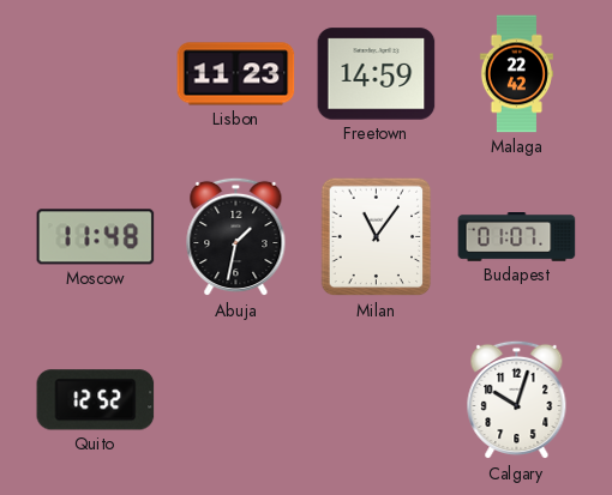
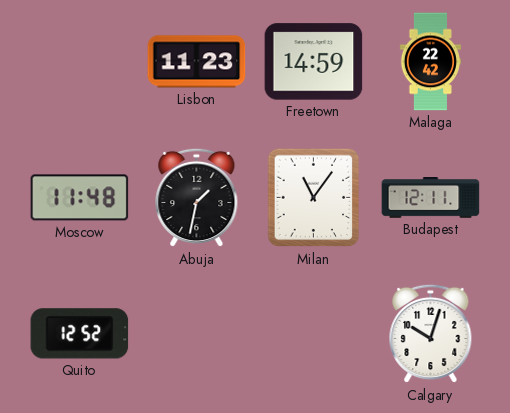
Budapest: 01:07 -> 12:11
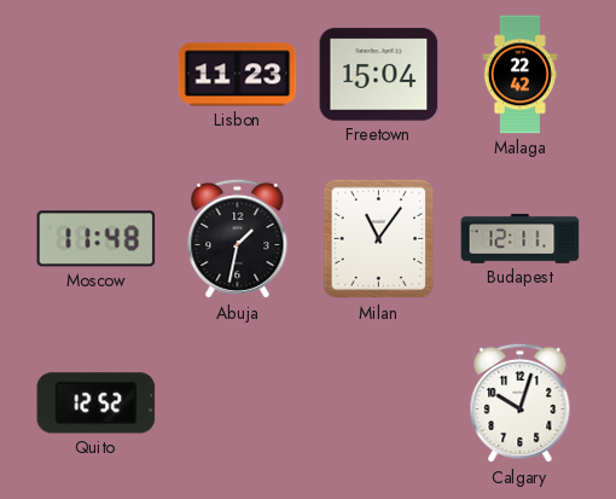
Freetown: 14:59 -> 15:04
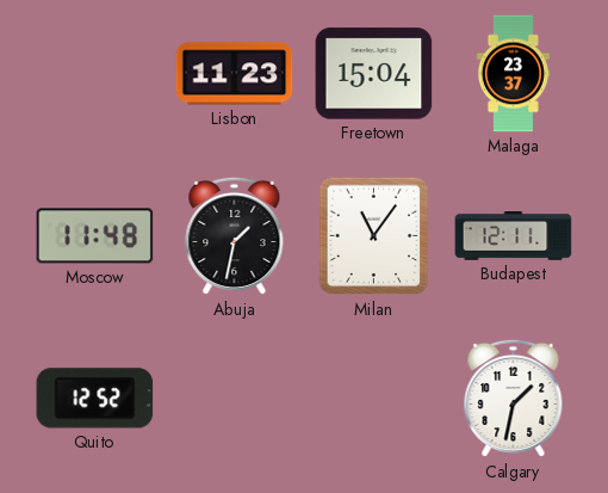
Malaga: 22:42 -> 23:37
Calgary: 10:03 -> 1:32
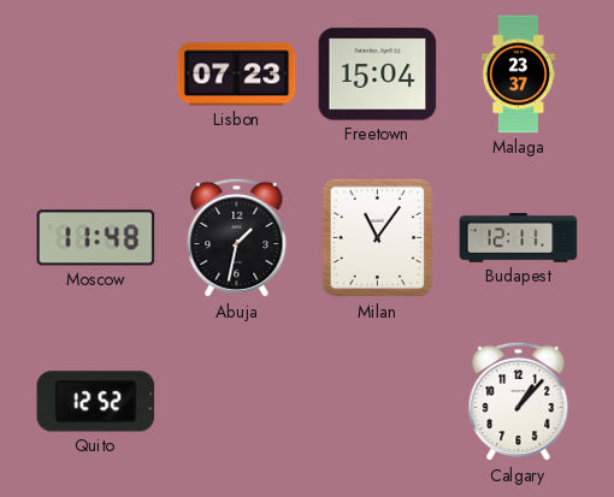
Lisbon: 11:23 -> 07:23
Calgary: 1:32 -> 1:07
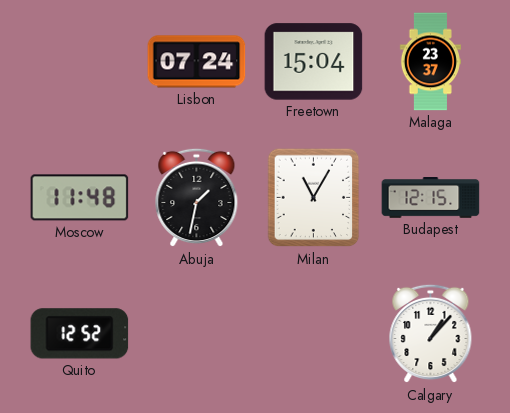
Lisbon: 07:23 -> 07:24
Milan: 11:06 -> 11:05
Budapest: 12:11 -> 12:15
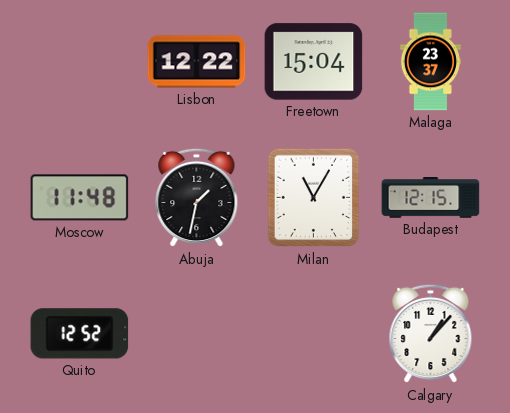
Lisbon: 07:24 -> 12:22
